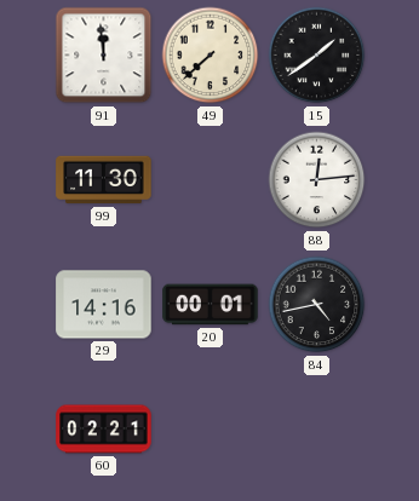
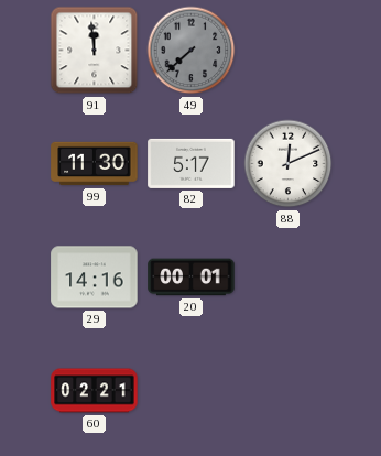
49 dial: cream -> grey
15: 1:39 -> none
82: none -> 5:17
88: 12:14 -> 12:11
84: 4:43 -> none
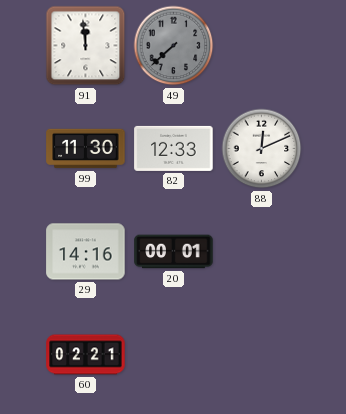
82: 5:17 -> 12:33
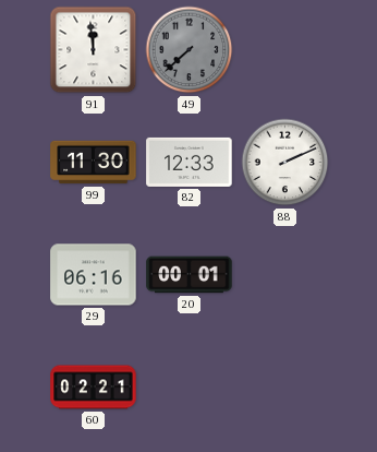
88: 12:11 -> 2:11
29: 14:16 -> 06:16
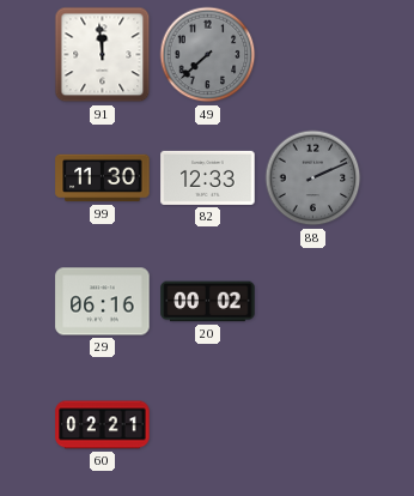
88 dial: white -> grey
20: 00:01 -> 00:02
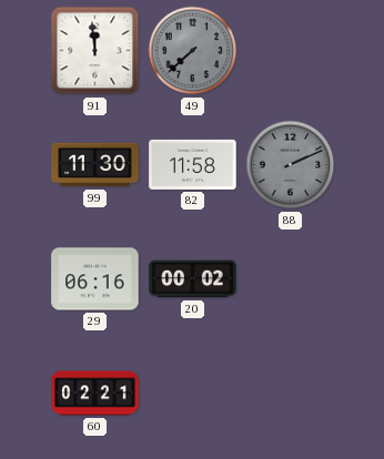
82: 12:33 -> 11:58
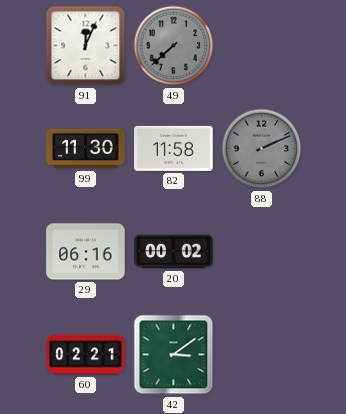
91: 11:59 -> 12:04
42: none -> 3:09
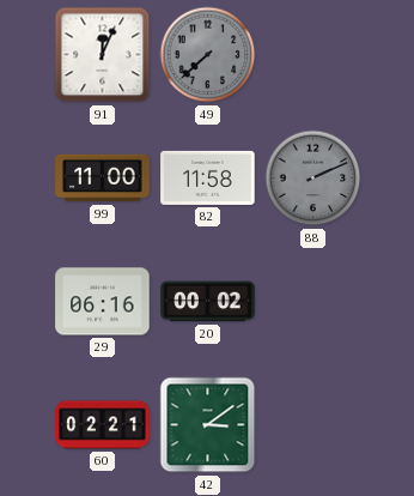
99: 11:30 -> 11:00
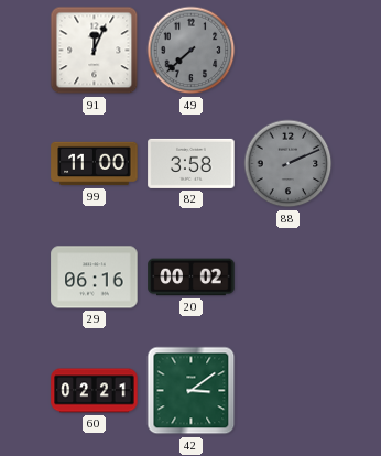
82: 11:58 -> 3:58
